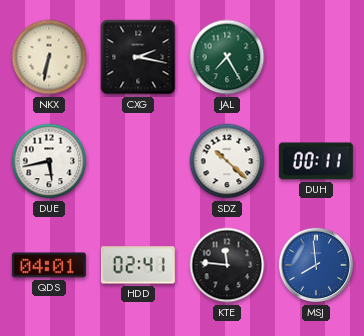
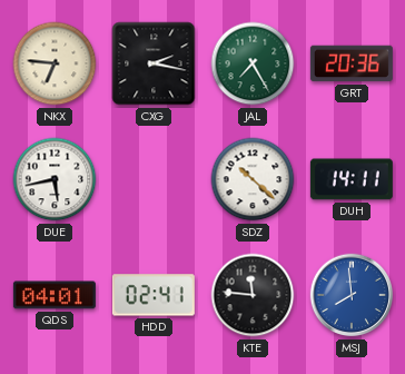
NKX: 6:32 -> 6:46
GRT: none -> 20:36
DUH: 00:11 -> 14:11
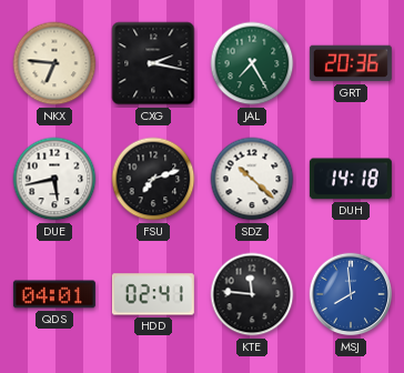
FSU: none -> 7:12
DUH: 14:11 -> 14:18
